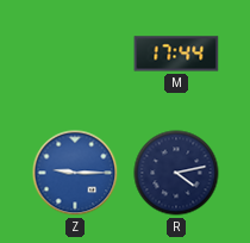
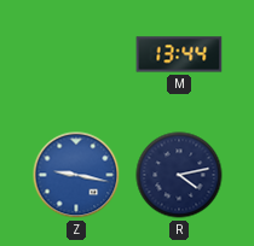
M: 17:44 -> 13:44
Z: 9:15 -> 9:17
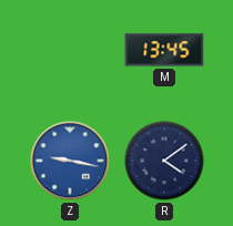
M: 13:44 -> 13:45
R: 4:13 -> 4:09
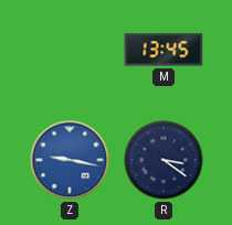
R: 4:09 -> 3:21
